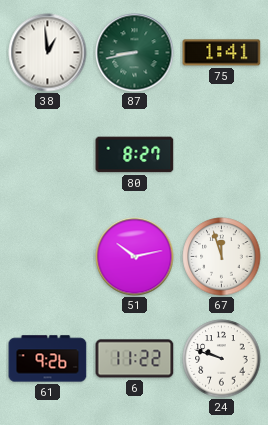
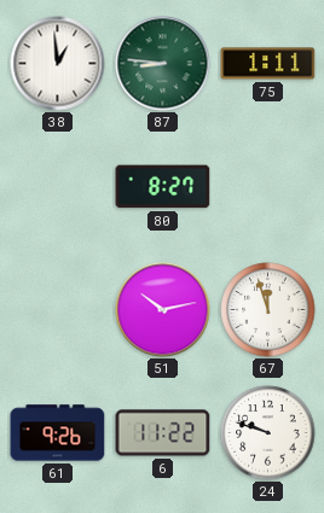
87: 8:43 -> 8:46
75: 1:41 -> 1:11
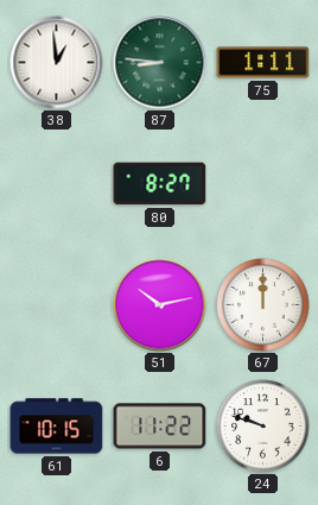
67: 11:57 -> 12:00
61: 9:26 -> 10:15
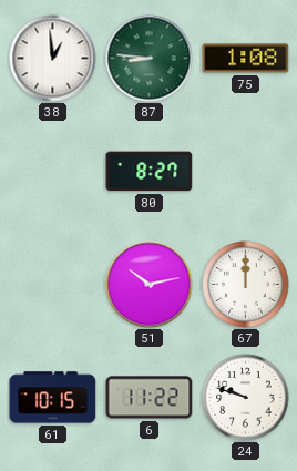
75: 1:11 -> 1:08
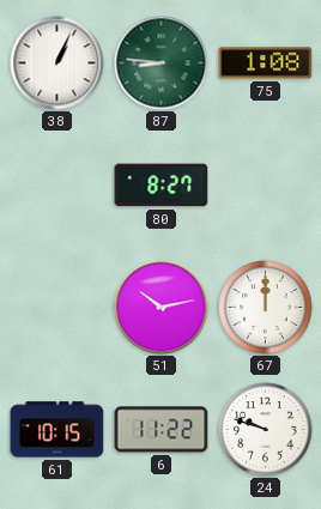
38: 12:59 -> 1:04
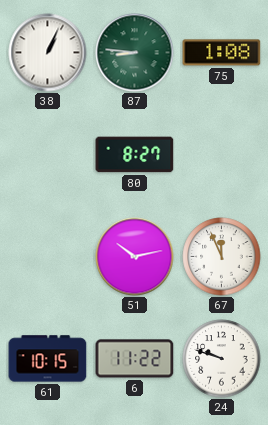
67: 12:00 -> 11:56
